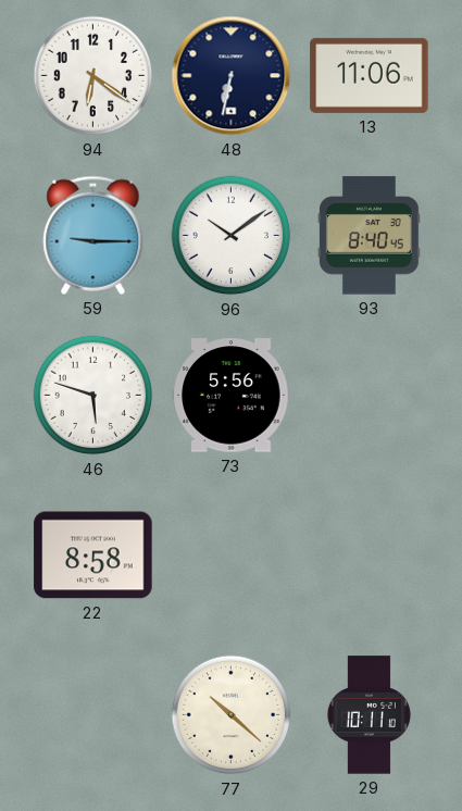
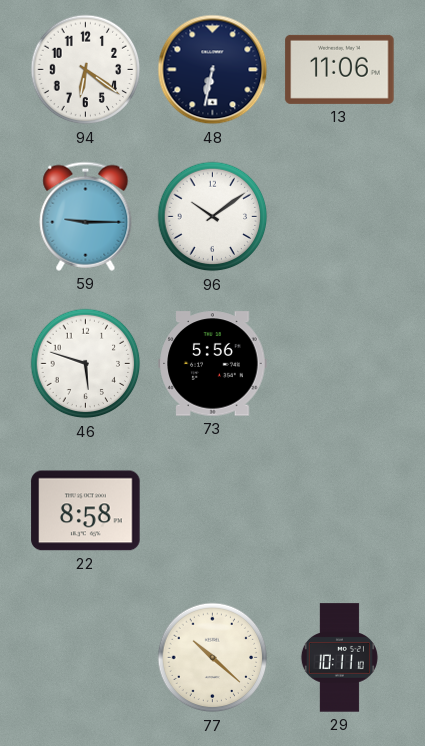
93: 8:40 -> none
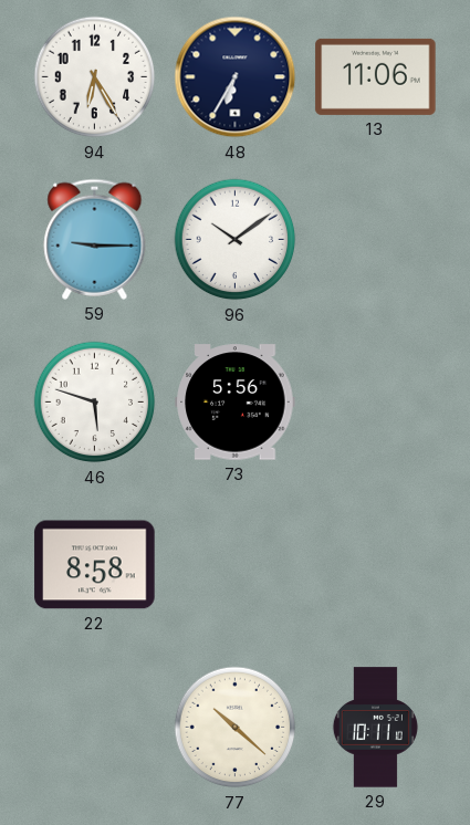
94: 6:21 -> 6:25
48: 6:32 -> 6:35
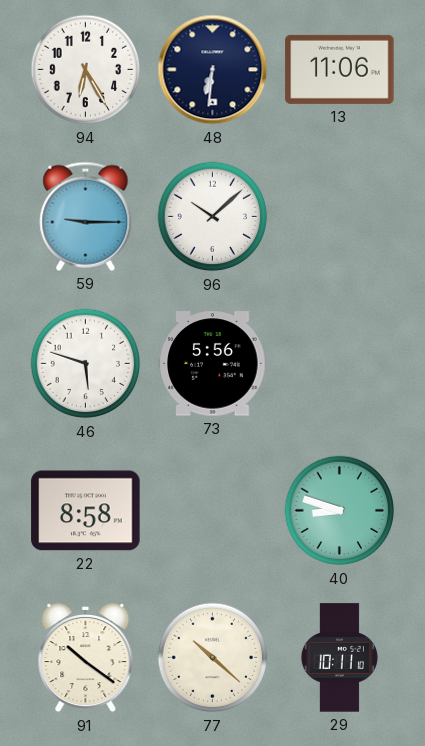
48: 6:35 -> 6:31
96: 10:09 -> 10:08
40: none -> 8:48
91: none -> 10:21
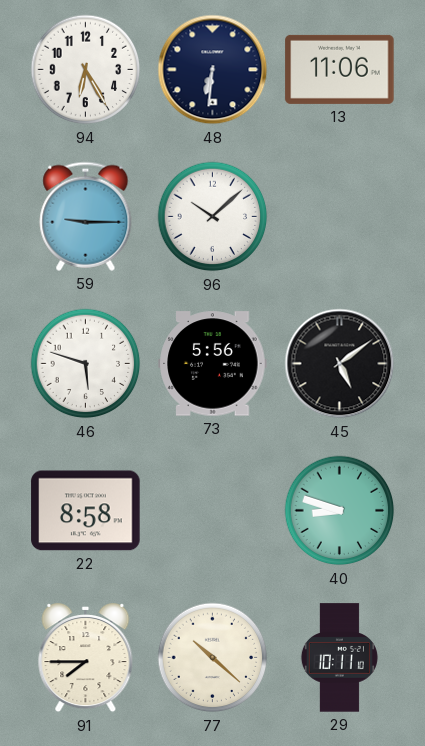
45: none -> 5:09
91: 10:21 -> 7:45
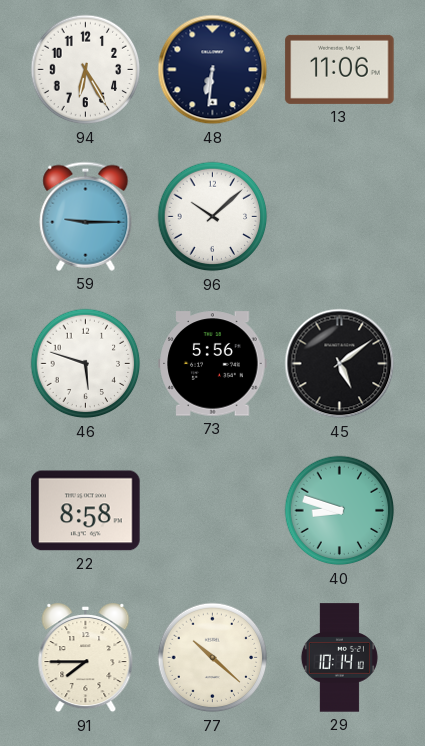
29: 10:11 -> 10:14
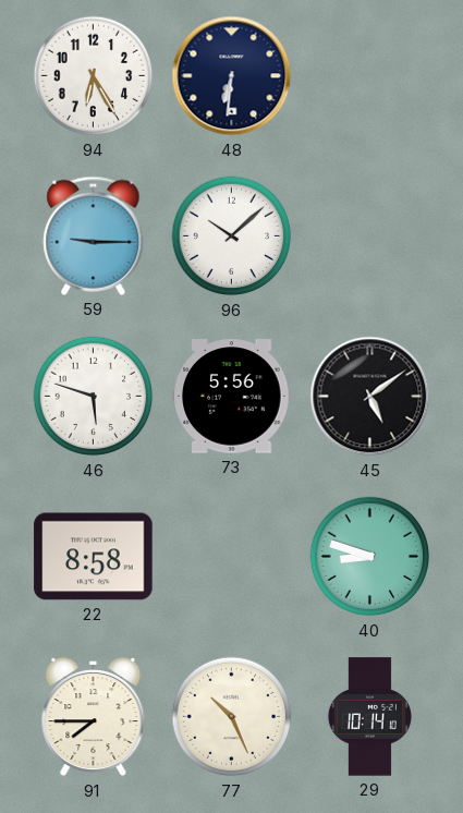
13: 11:06 -> none
77: 10:22 -> 10:26
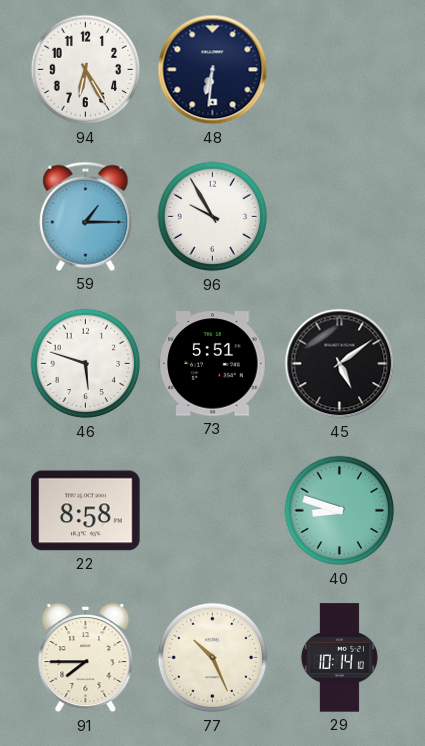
59: 9:15 -> 1:15
96: 10:08 -> 9:55
73: 5:56 -> 5:51
